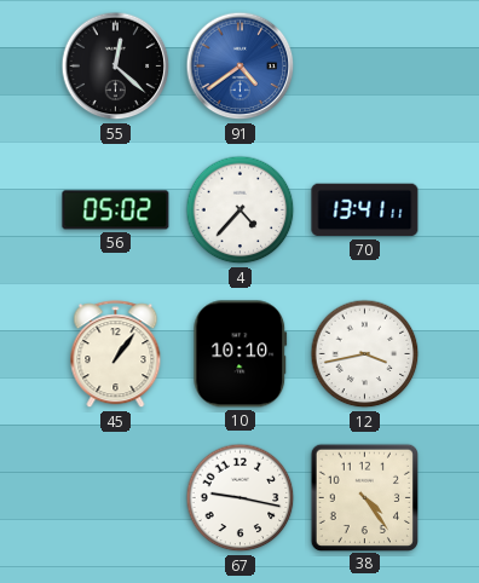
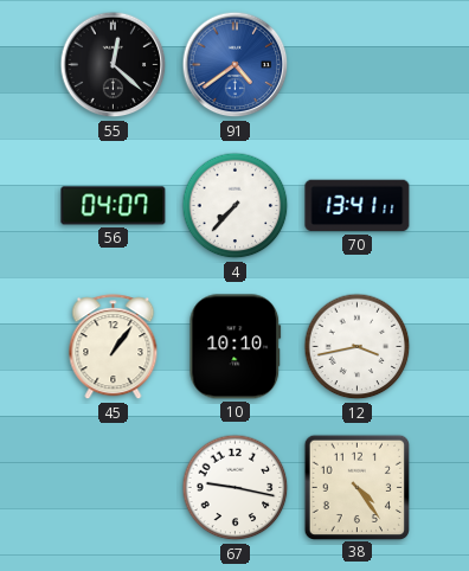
56: 05:02 -> 04:07
4: 4:37 -> 7:37
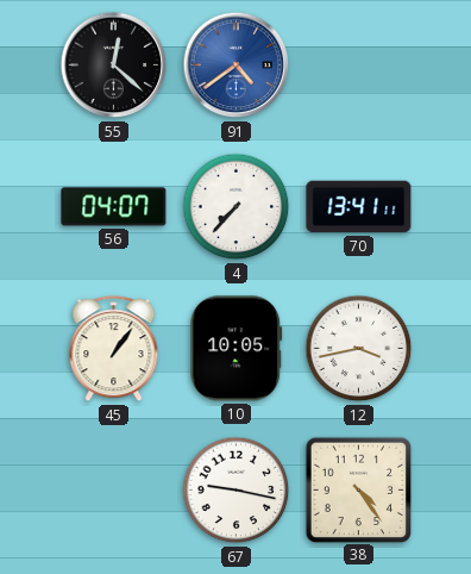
10: 10:10 -> 10:05
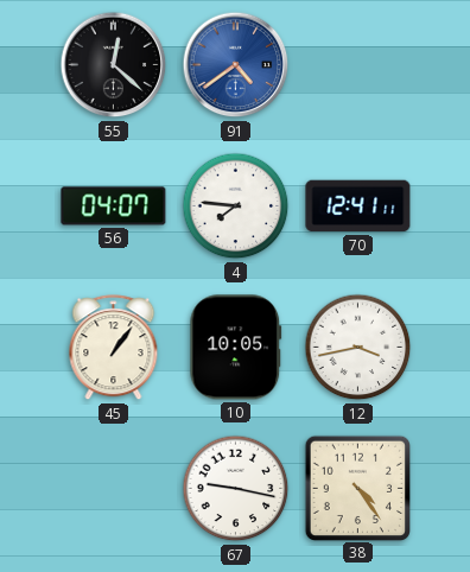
4: 7:37 -> 7:46
70: 13:41 -> 12:41
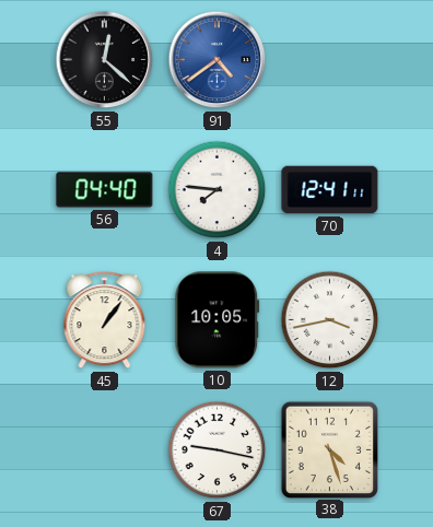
56: 04:07 -> 04:40
38: 4:24 -> 4:27
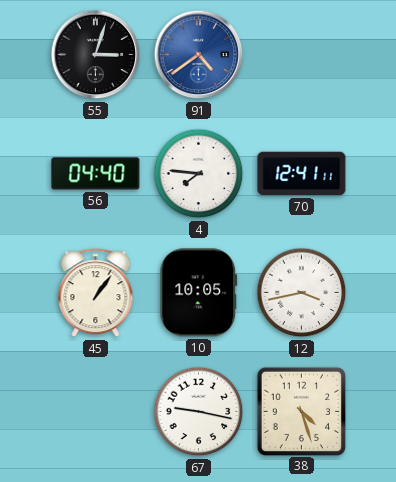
55: 12:22 -> 3:03
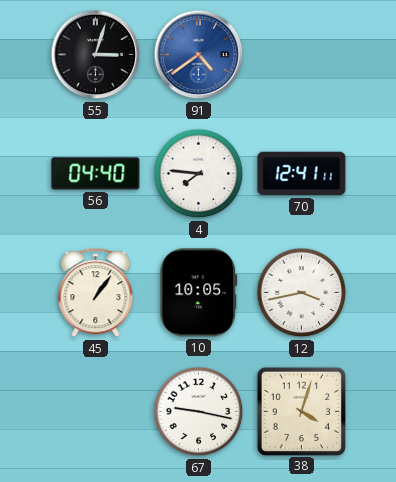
38: 4:27 -> 4:03
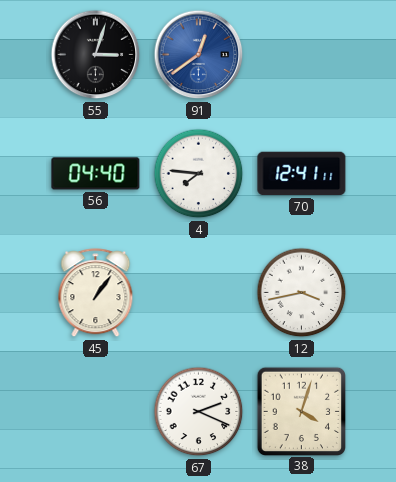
91: 4:39 -> 12:39
10: 10:05 -> none
67: 9:17 -> 2:19
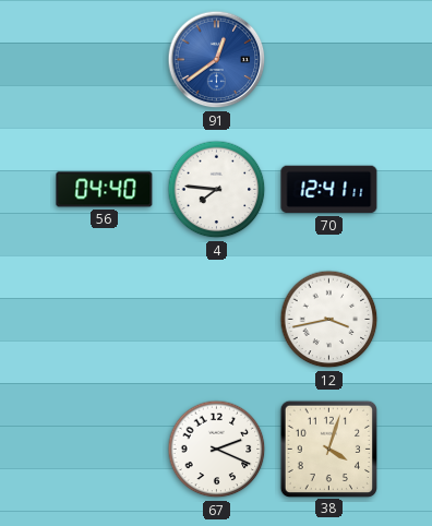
55: 3:03 -> none
45: 1:06 -> none
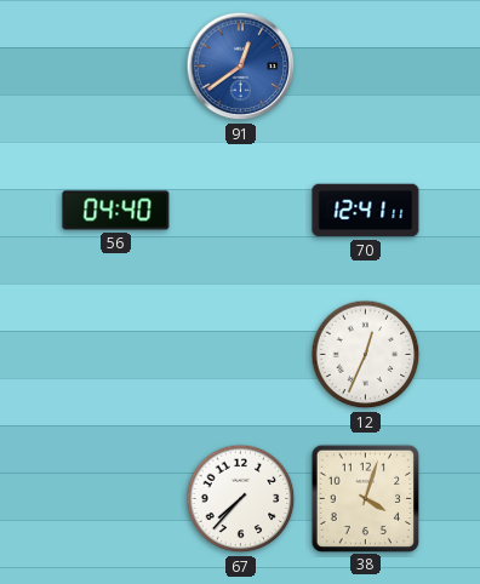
4: 7:46 -> none
12: 3:43 -> 12:34
67: 2:19 -> 7:37
